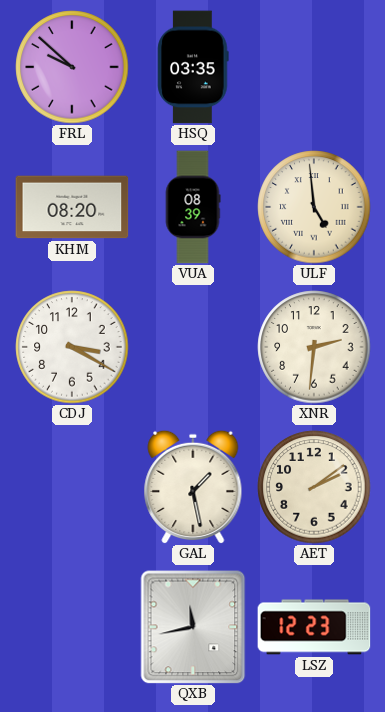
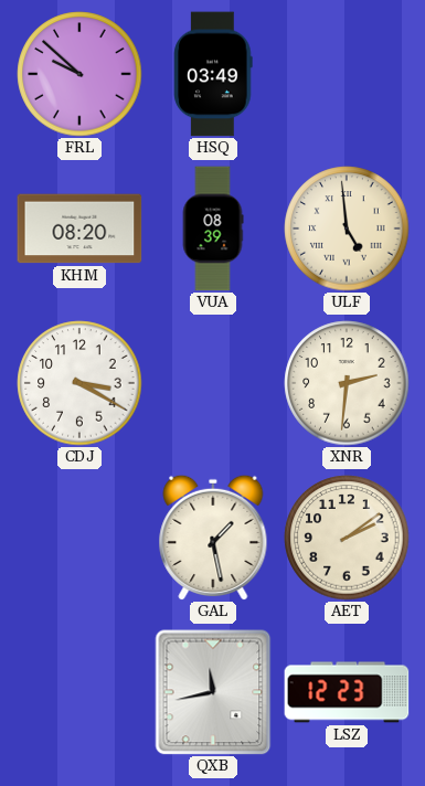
HSQ: 03:35 -> 03:49
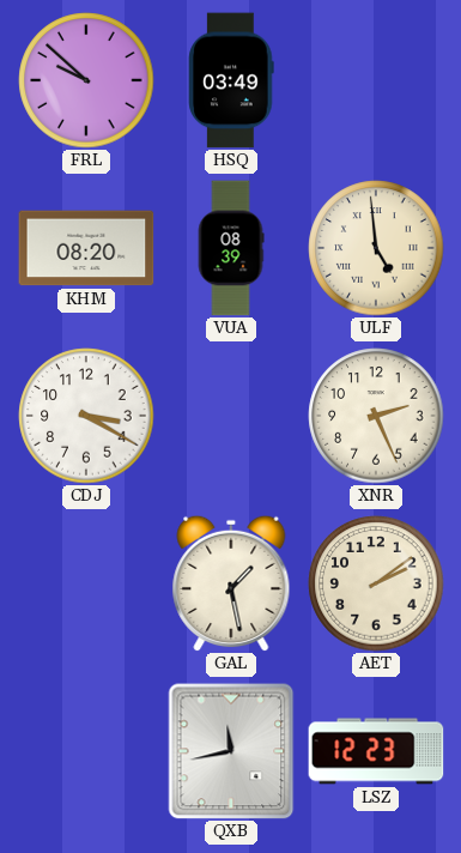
XNR: 2:31 -> 2:26
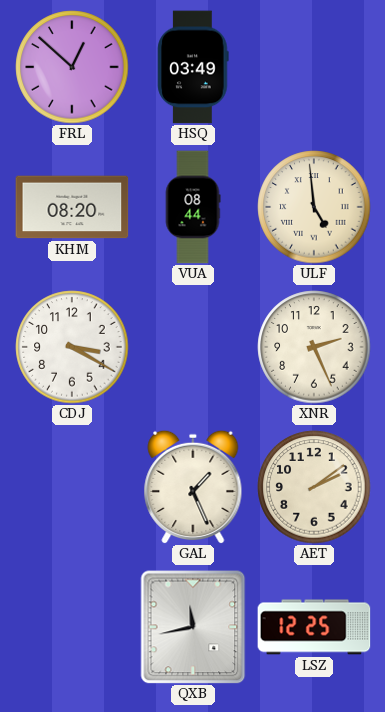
FRL: 9:52 -> 12:52
VUA: 08:39 -> 08:44
GAL: 1:28 -> 1:26
LSZ: 12:23 -> 12:25
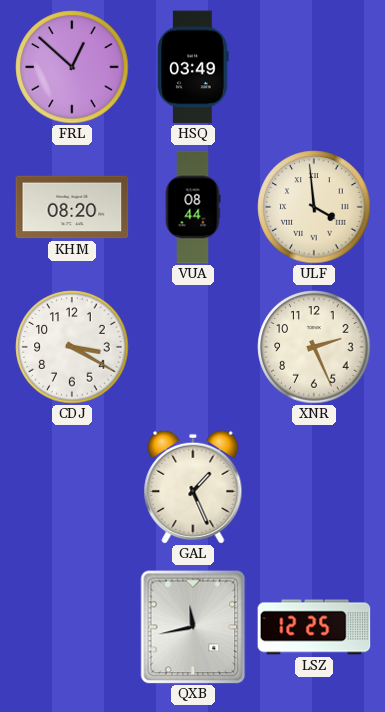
ULF: 4:59 -> 3:59
AET: 2:09 -> none
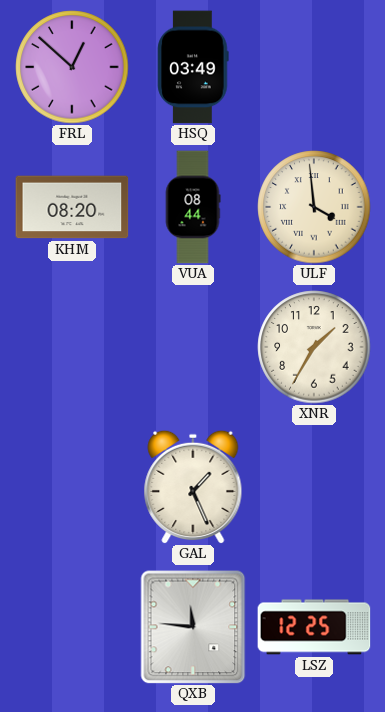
CDJ: 3:20 -> none
XNR: 2:26 -> 1:35
QXB: 11:43 -> 11:46
